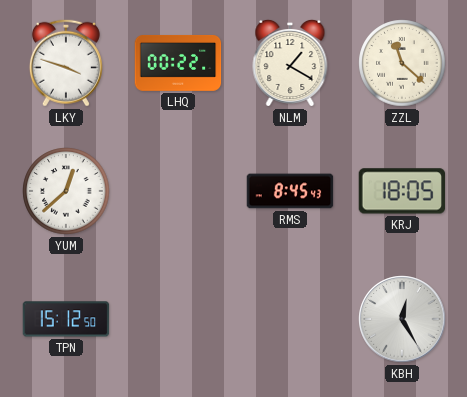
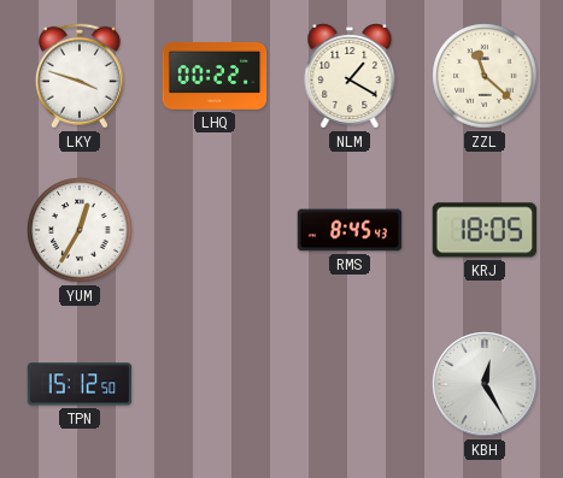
YUM: 12:38 -> 12:35
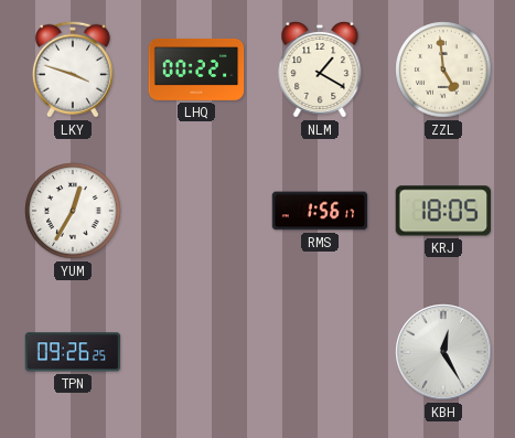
ZZL: 11:22 -> 4:59
RMS: 8:45 -> 1:56
TPN: 15:12 -> 09:26
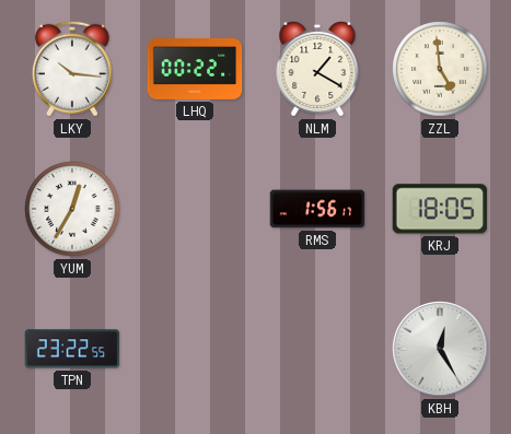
LKY: 3:48 -> 10:16
TPN: 09:26 -> 23:22
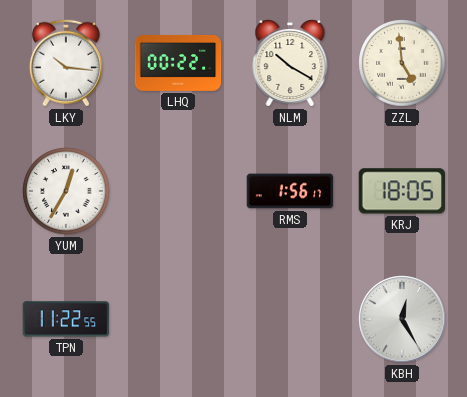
NLM: 1:20 -> 10:20
TPN: 23:22 -> 11:22
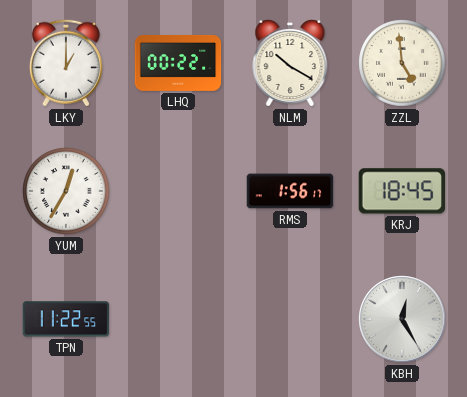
LKY: 10:16 -> 1:00
KRJ: 18:05 -> 18:45
